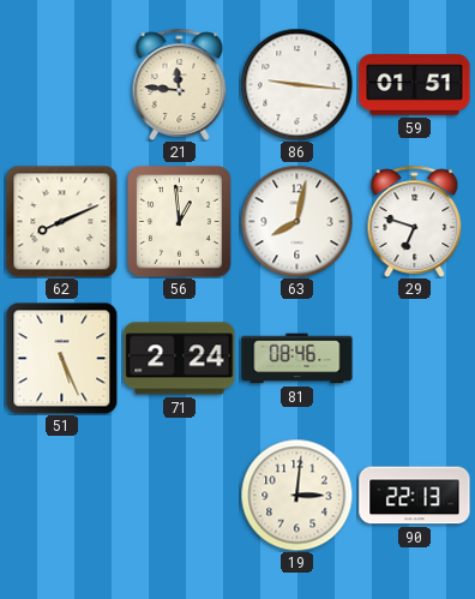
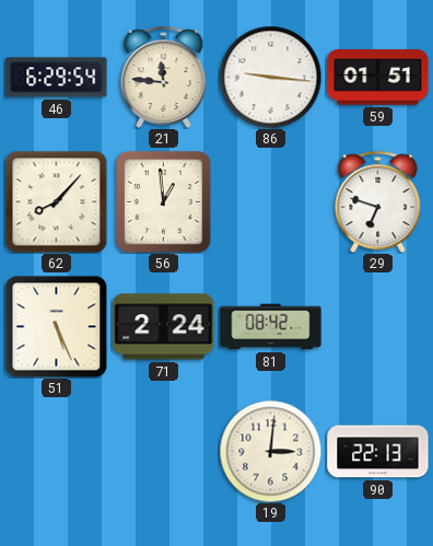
46: none -> 6:29
62: 8:11 -> 8:07
63: 8:02 -> none
81: 08:46 -> 08:42
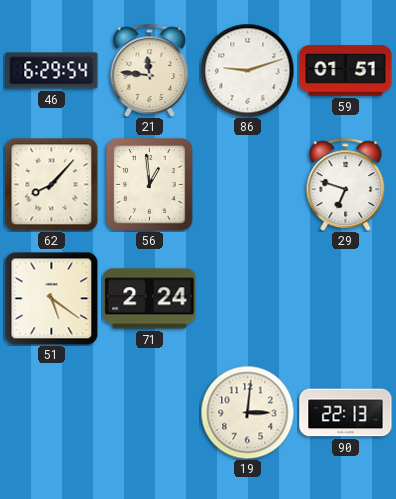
86: 9:16 -> 9:12
51: 5:26 -> 5:21
81: 08:42 -> none
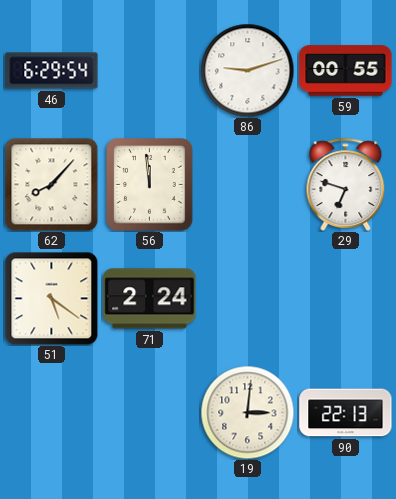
21: 11:46 -> none
59: 01:51 -> 00:55
56: 12:59 -> 11:59
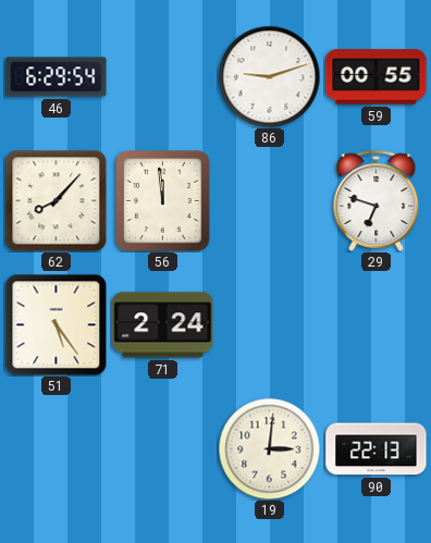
51: 5:21 -> 5:24
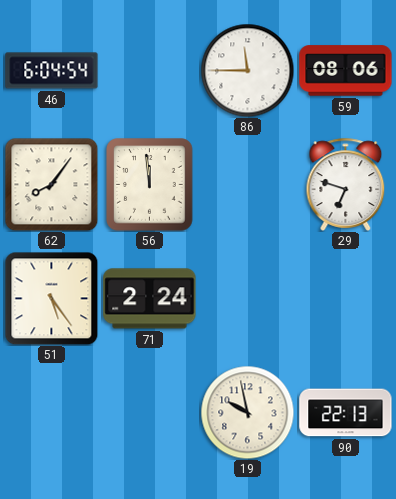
46: 6:29 -> 6:04
86: 9:12 -> 11:45
59: 00:55 -> 08:06
62: 8:07 -> 8:06
19: 3:01 -> 9:58
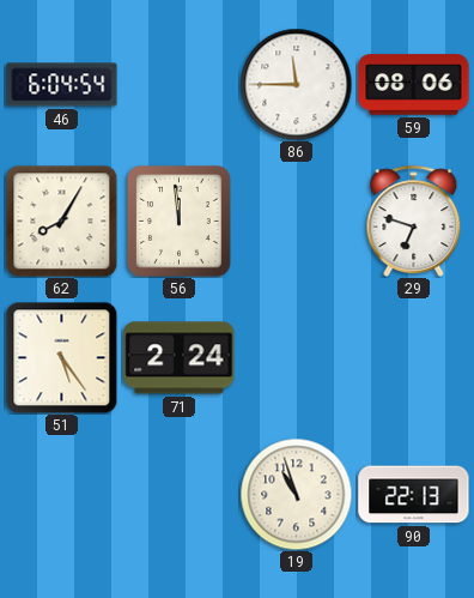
62: 8:06 -> 8:05
19: 9:58 -> 10:57
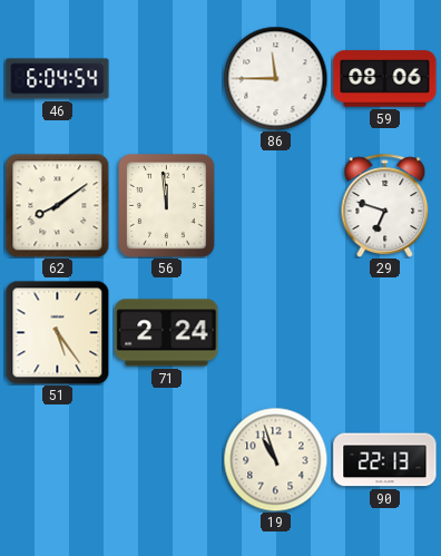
62: 8:05 -> 8:09
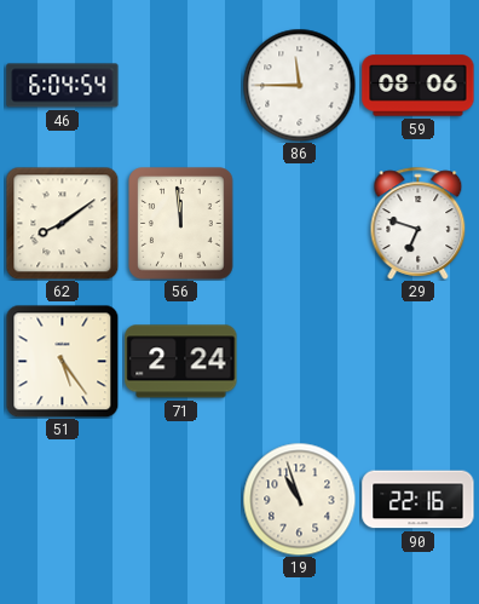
90: 22:13 -> 22:16
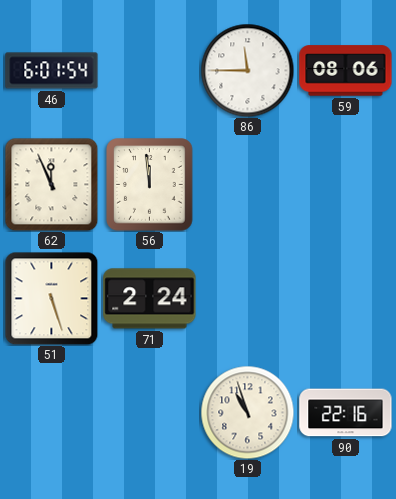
46: 6:04 -> 6:01
62: 8:09 -> 11:56
29: 6:48 -> none
51: 5:24 -> 5:27
